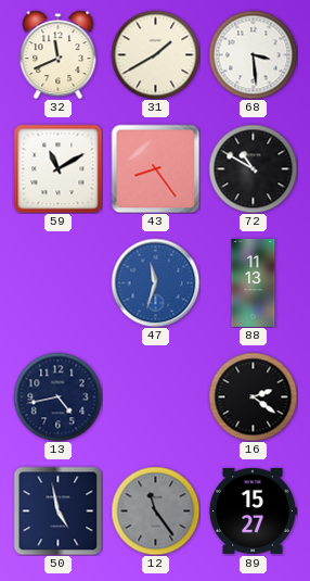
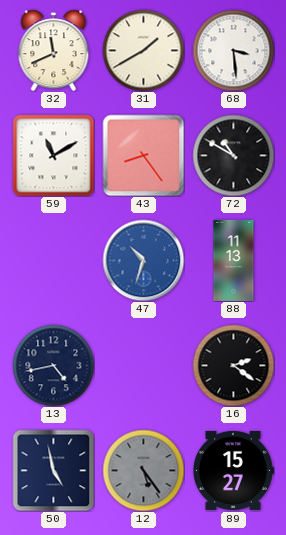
47: 11:33 -> 10:33
12: 11:24 -> 5:24
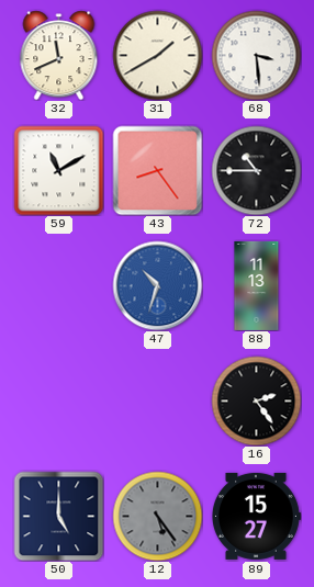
72: 10:50 -> 10:45
13: 4:43 -> none
16: 2:21 -> 2:24
50: 4:58 -> 5:00
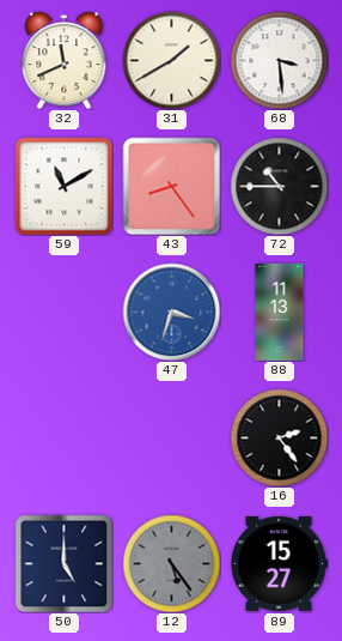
47: 10:33 -> 3:33
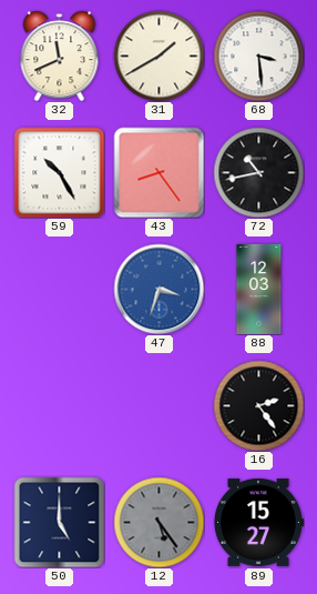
59: 11:10 -> 10:25
72: 10:45 -> 10:43
88: 11:13 -> 12:03
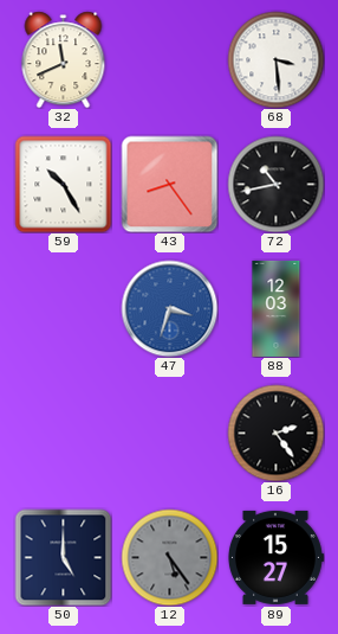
31: 1:40 -> none
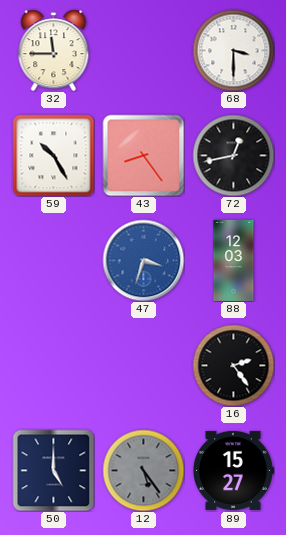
32: 11:41 -> 11:45
68: 3:29 -> 3:30
72: 10:43 -> 12:43
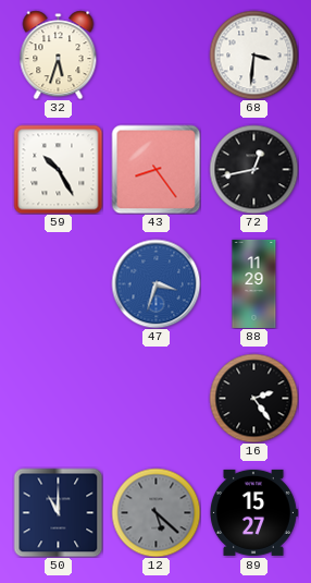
32: 11:45 -> 5:33
68: 3:30 -> 3:31
88: 12:03 -> 11:29
50: 5:00 -> 11:00
12: 5:24 -> 5:22
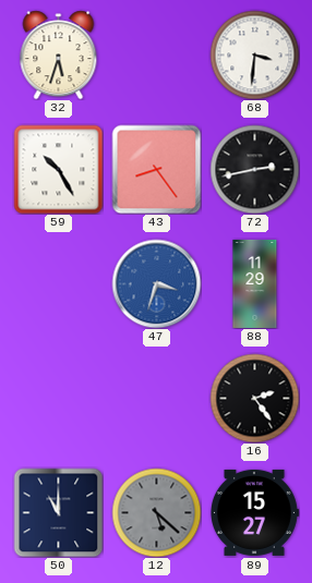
72: 12:43 -> 2:43
